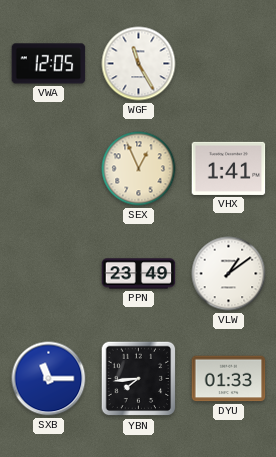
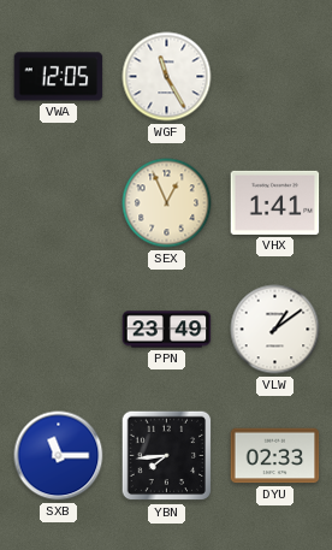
DYU: 01:33 -> 02:33
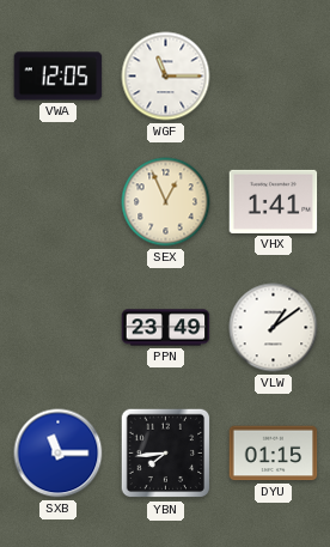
WGF: 11:25 -> 11:15
DYU: 02:33 -> 01:15
